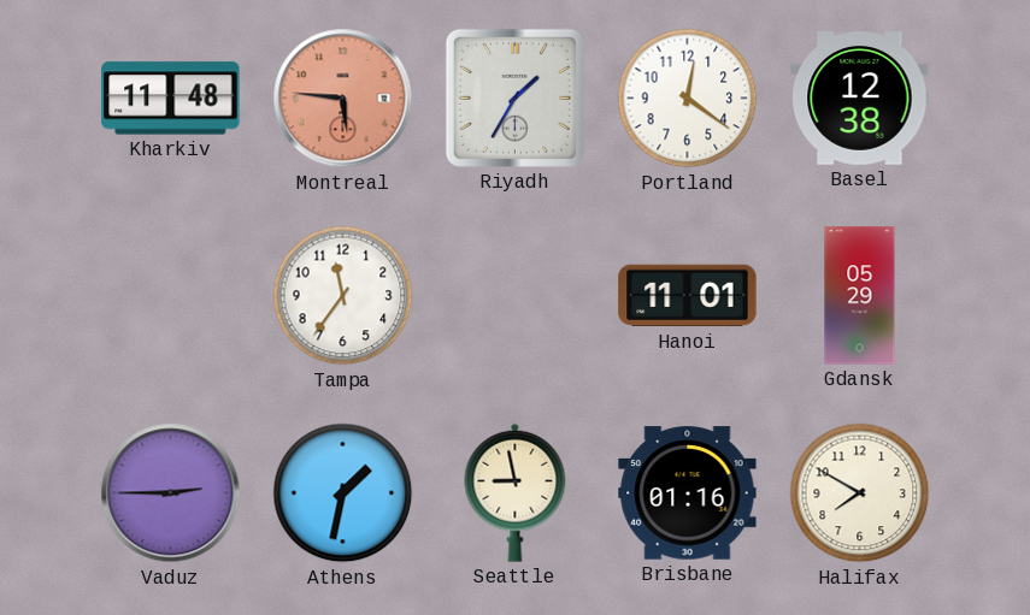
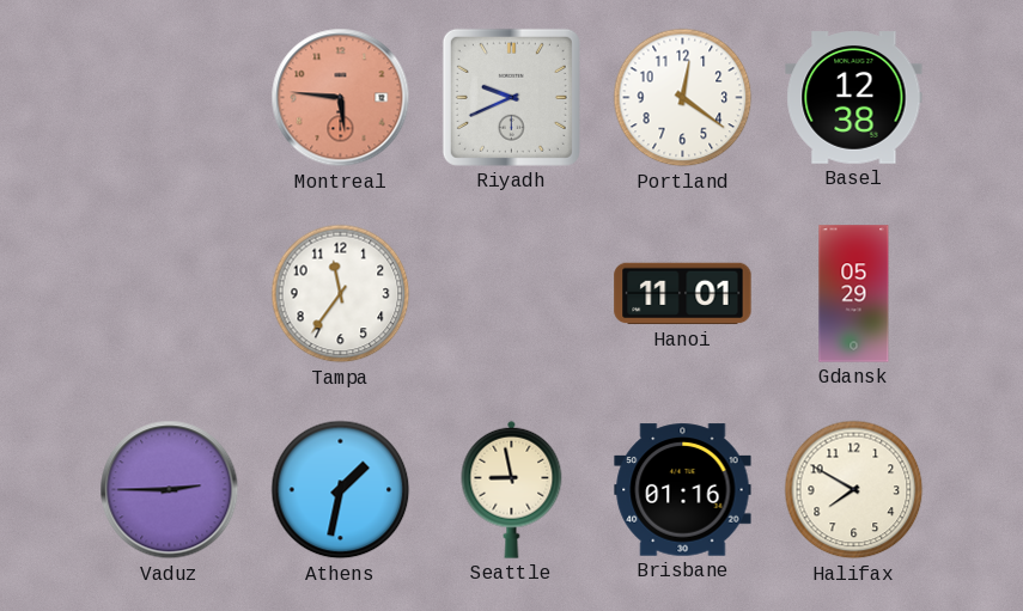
Kharkiv: 11:48 -> none
Riyadh: 1:35 -> 9:41
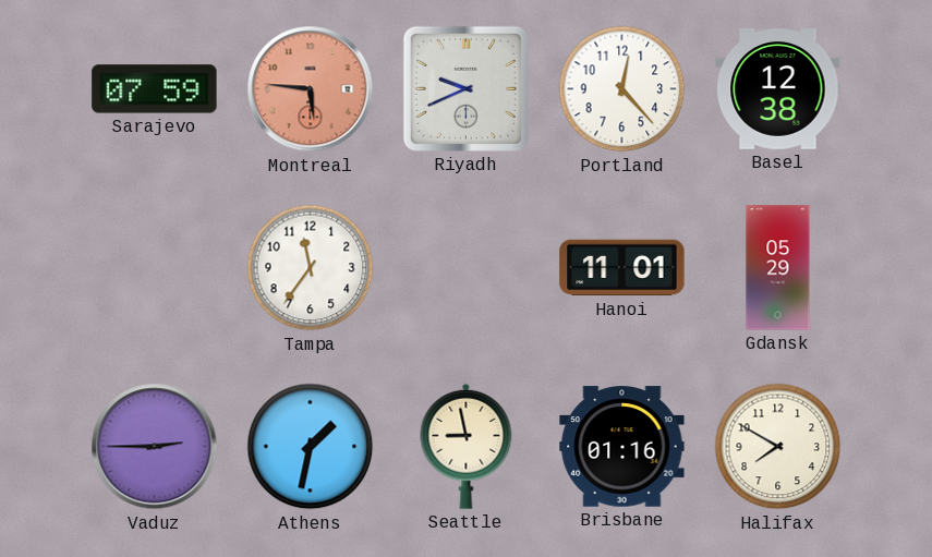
Sarajevo: none -> 07:59
Portland: 12:21 -> 12:23
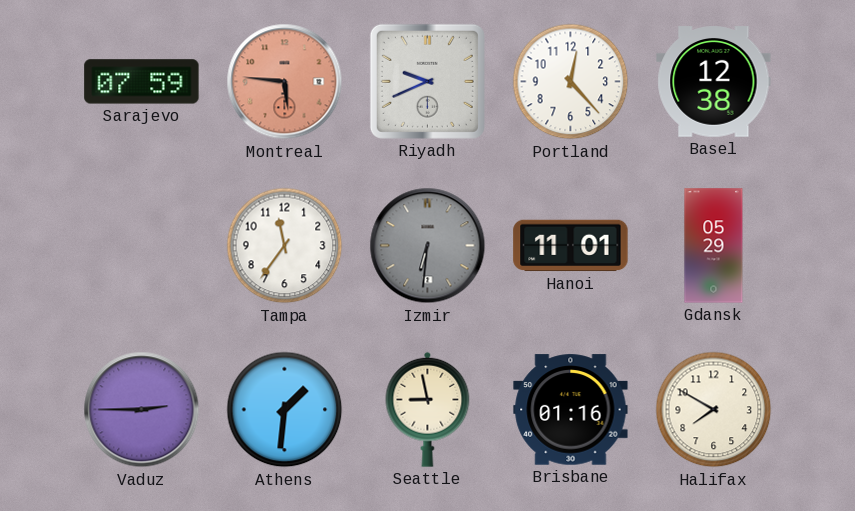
Izmir: none -> 6:31
Athens: 1:32 -> 1:31
